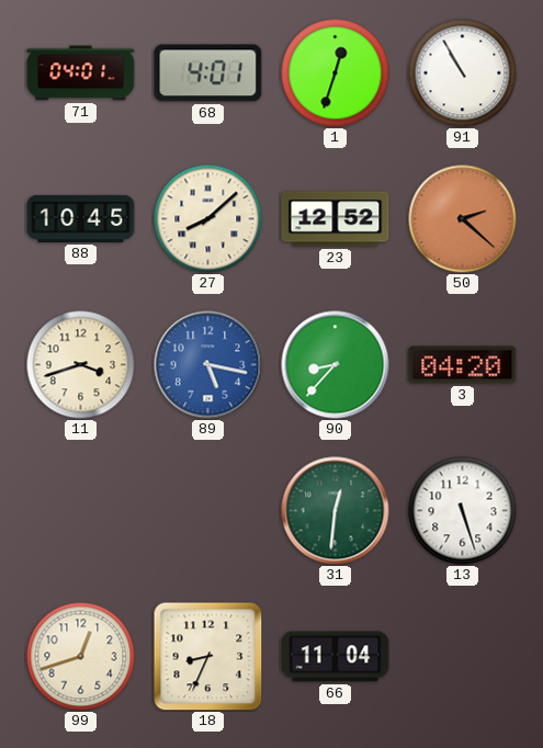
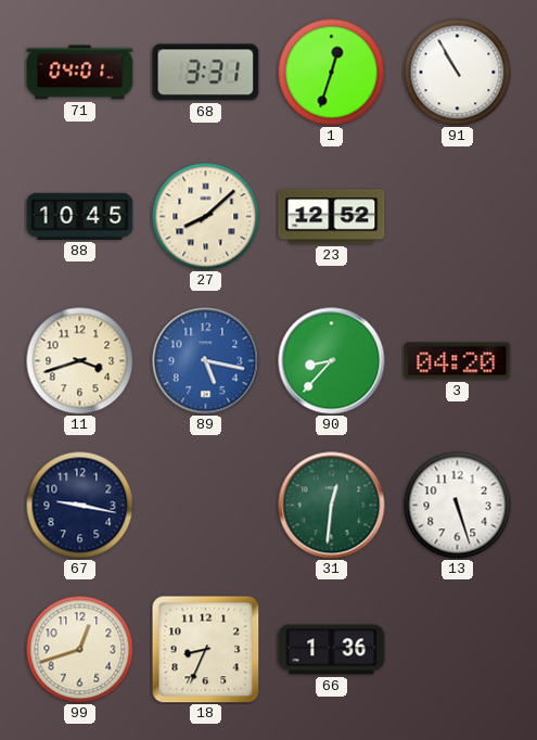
68: 4:01 -> 3:31
50: 2:22 -> none
67: none -> 9:17
66: 11:04 -> 1:36
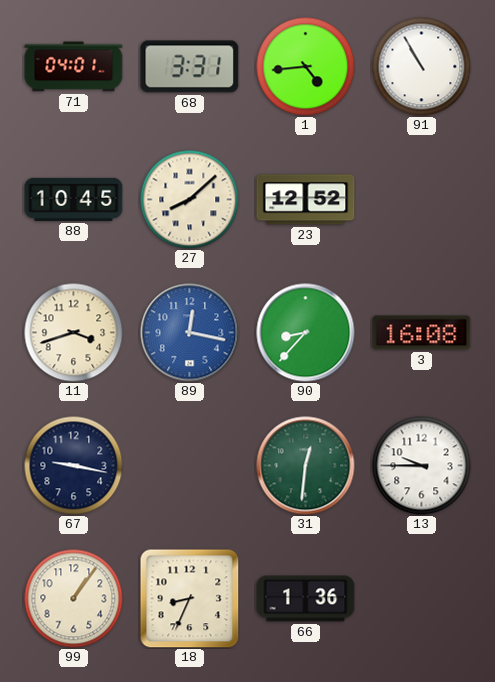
1: 12:33 -> 4:44
89: 5:17 -> 12:17
3: 04:20 -> 16:08
13: 5:27 -> 9:45
99: 12:42 -> 1:06
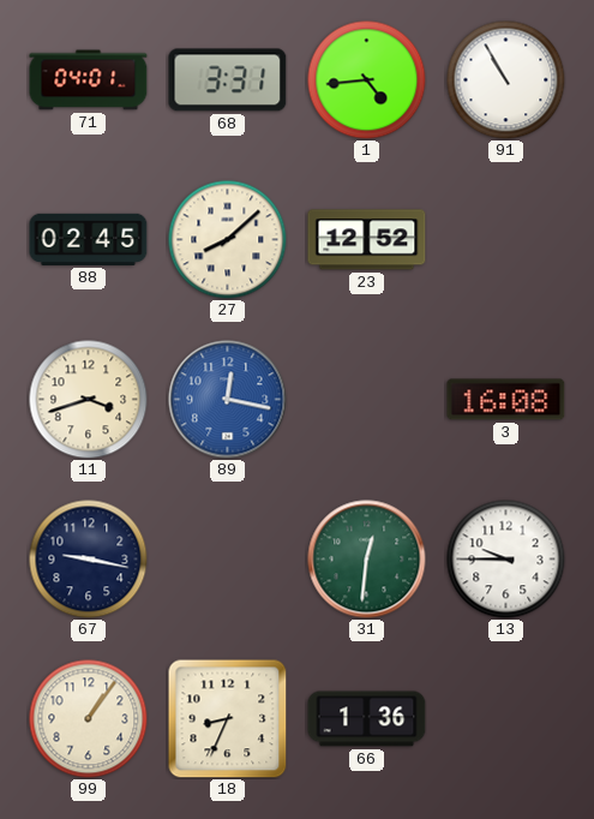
88: 10:45 -> 02:45
90: 8:37 -> none
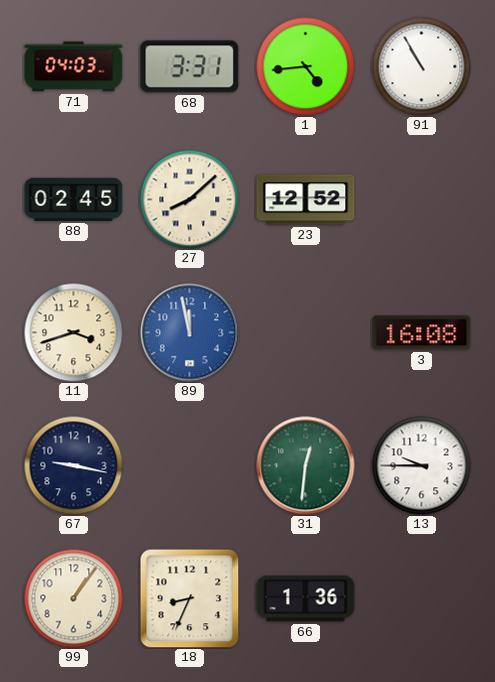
71: 04:01 -> 04:03
89: 12:17 -> 11:58
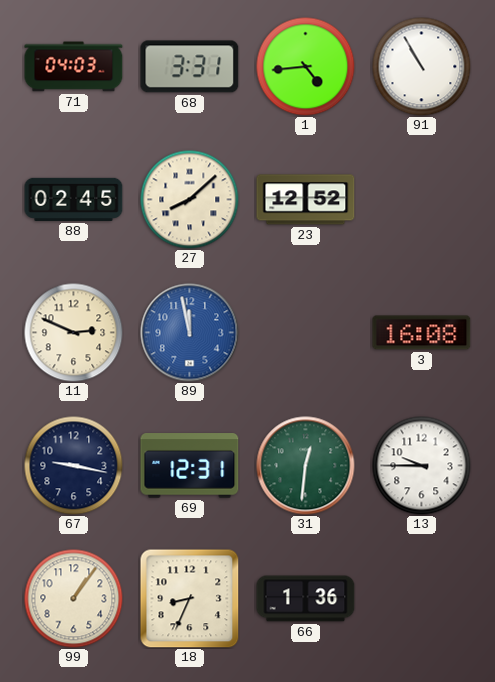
11: 3:42 -> 2:49
69: none -> 12:31
